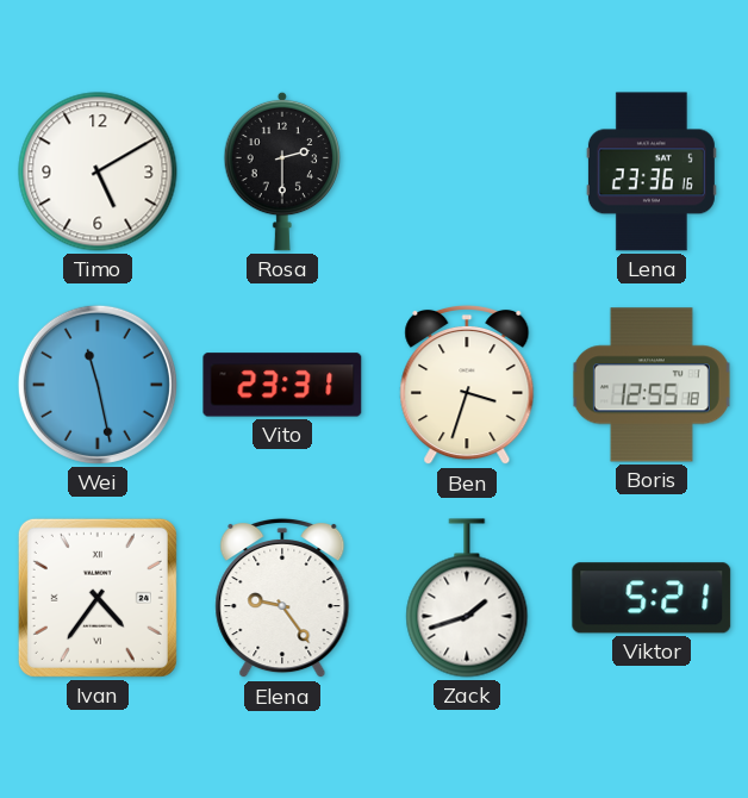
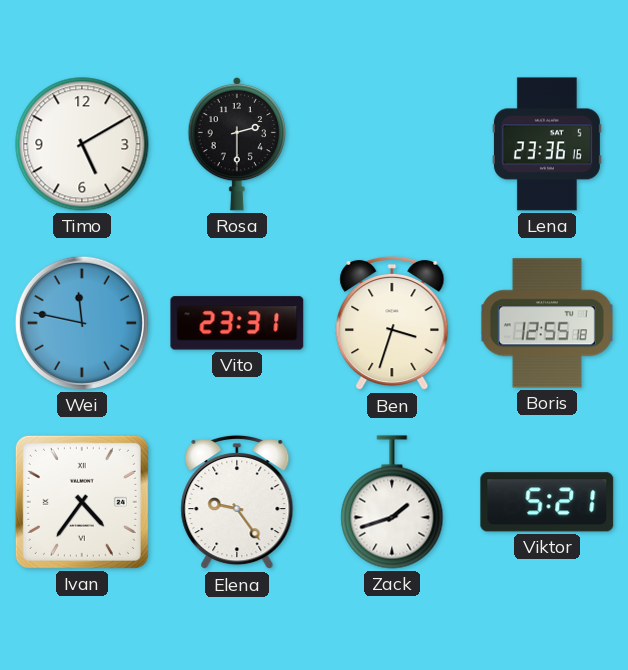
Wei: 11:28 -> 11:47
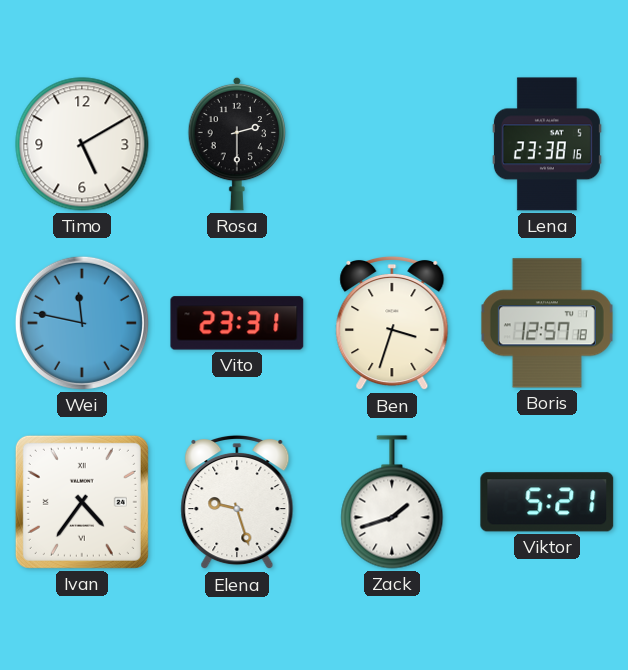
Lena: 23:36 -> 23:38
Boris: 12:55 -> 12:57
Elena: 9:24 -> 9:27
